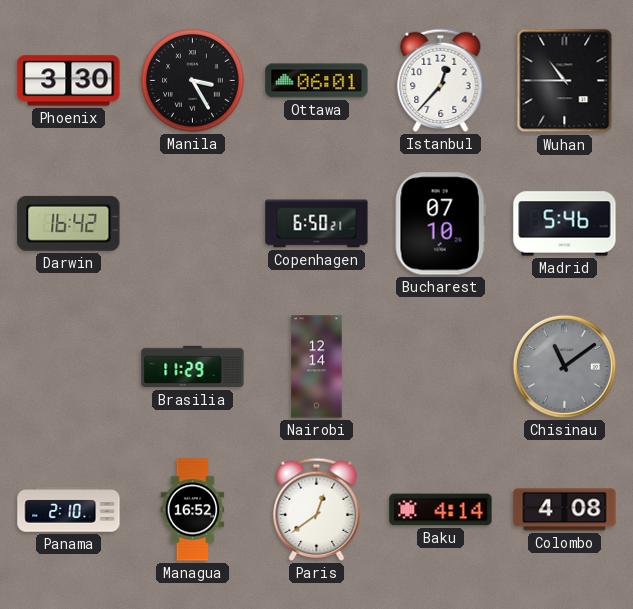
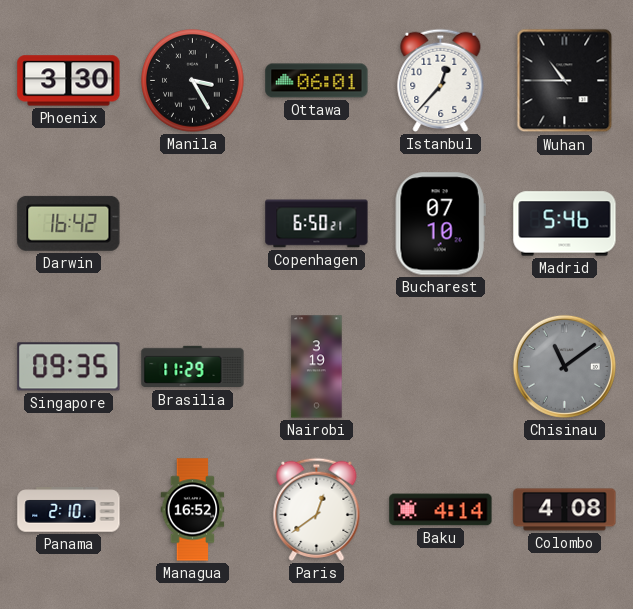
Singapore: none -> 09:35
Nairobi: 12:14 -> 3:19
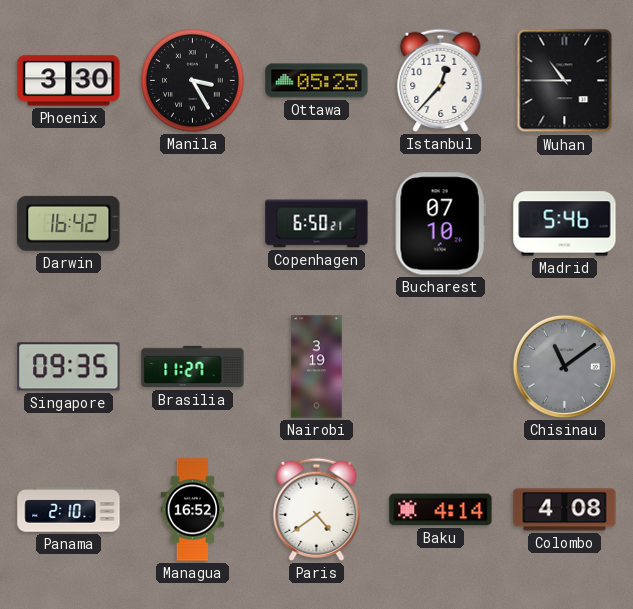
Ottawa: 06:01 -> 05:25
Brasilia: 11:29 -> 11:27
Paris: 12:39 -> 4:39
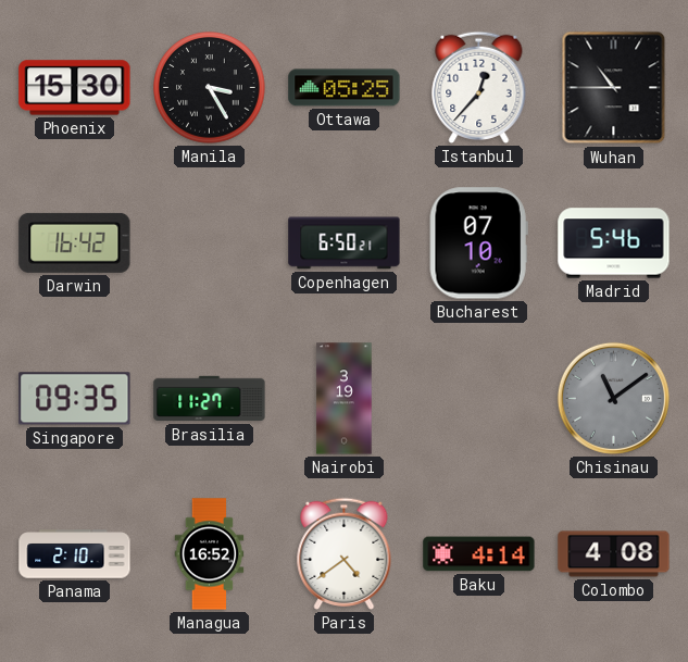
Phoenix: 3:30 -> 15:30
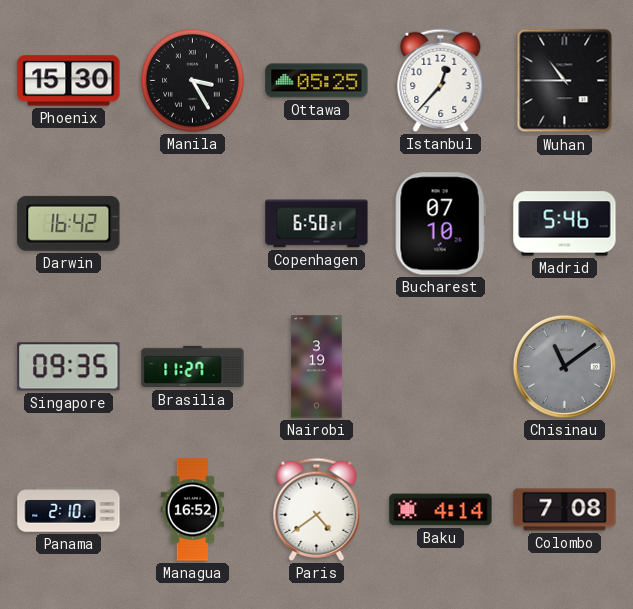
Colombo: 4:08 -> 7:08
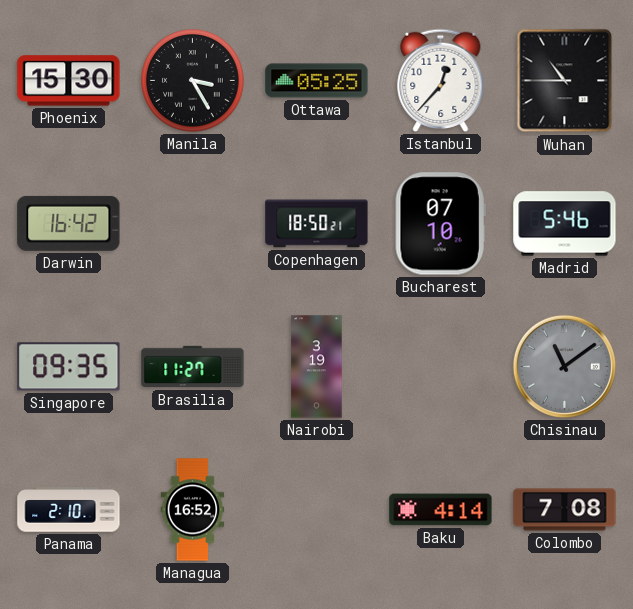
Copenhagen: 6:50 -> 18:50
Paris: 4:39 -> none
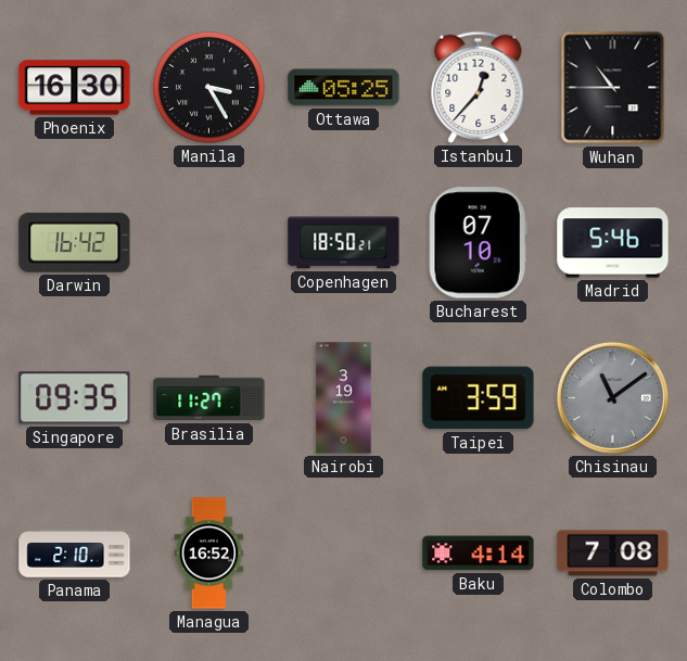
Phoenix: 15:30 -> 16:30
Taipei: none -> 3:59
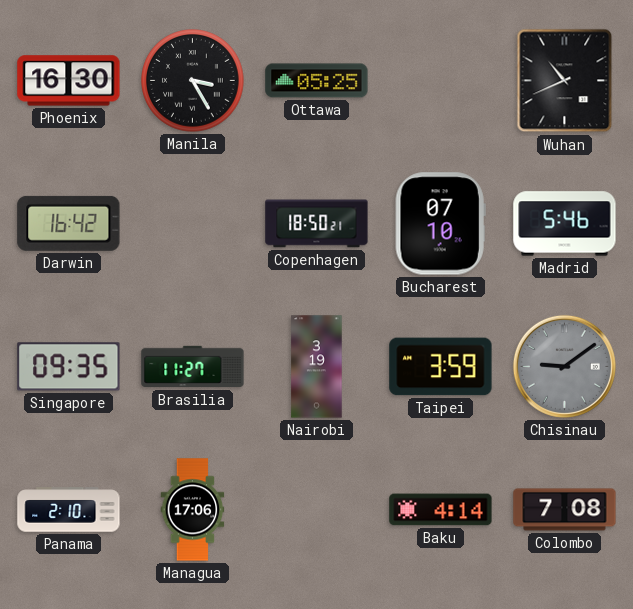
Istanbul: 12:37 -> none
Wuhan: 10:45 -> 10:41
Chisinau: 11:09 -> 9:09
Managua: 16:52 -> 17:06
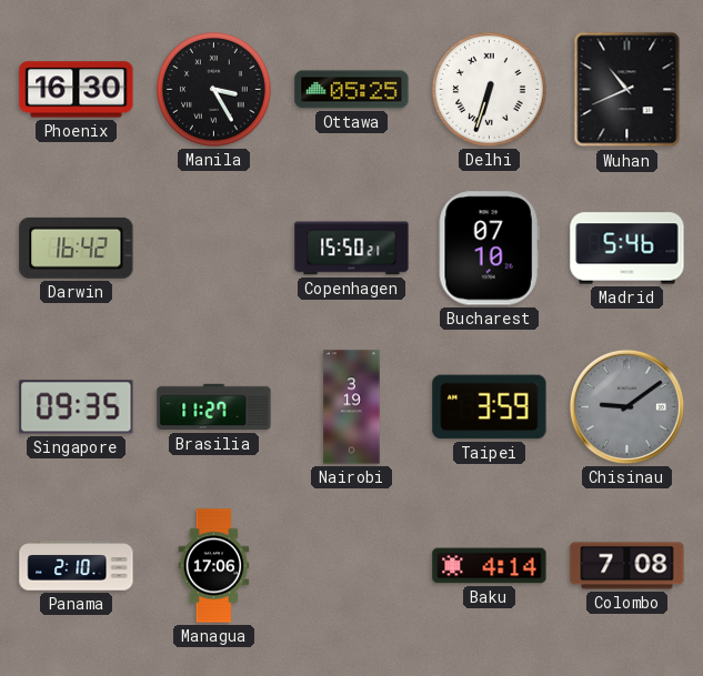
Delhi: none -> 6:33
Copenhagen: 18:50 -> 15:50
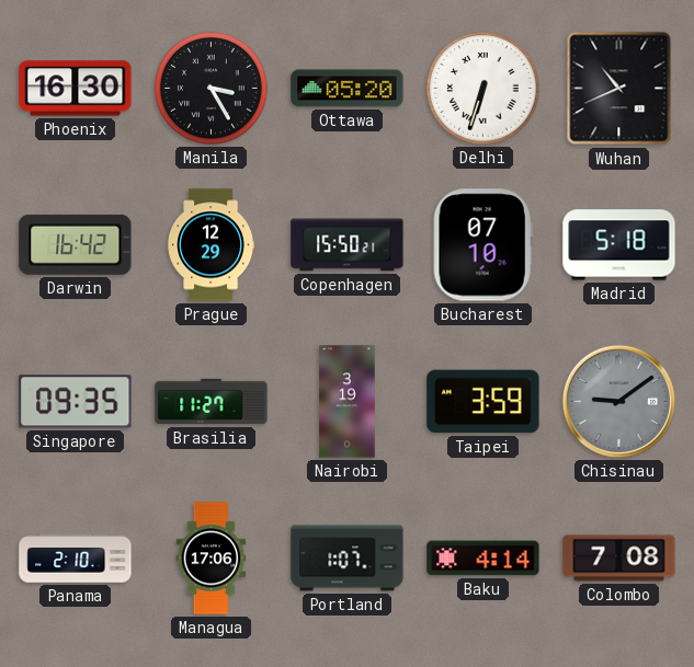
Ottawa: 05:25 -> 05:20
Prague: none -> 12:29
Madrid: 5:46 -> 5:18
Portland: none -> 1:07
